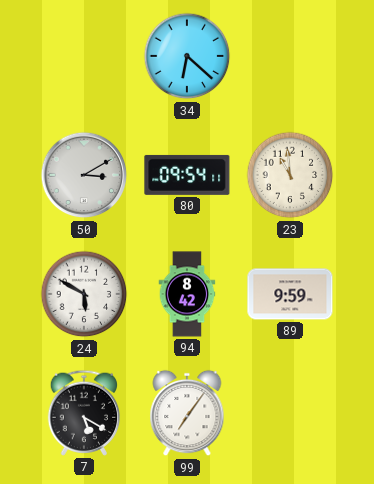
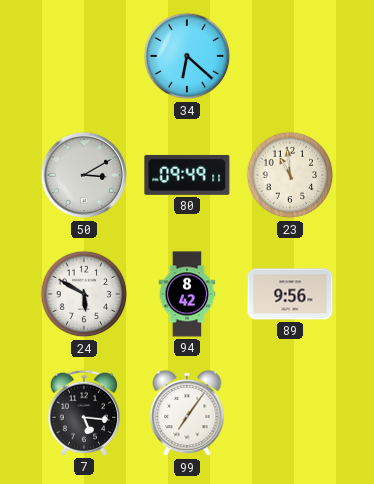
80: 09:54 -> 09:49
89: 9:59 -> 9:56
7: 5:20 -> 5:16
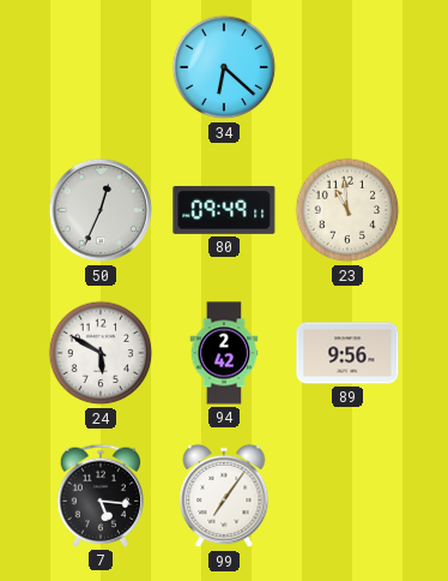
50: 3:10 -> 12:34
94: 8:42 -> 2:42
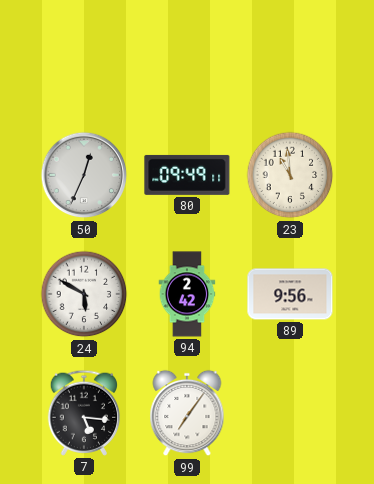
34: 6:22 -> none
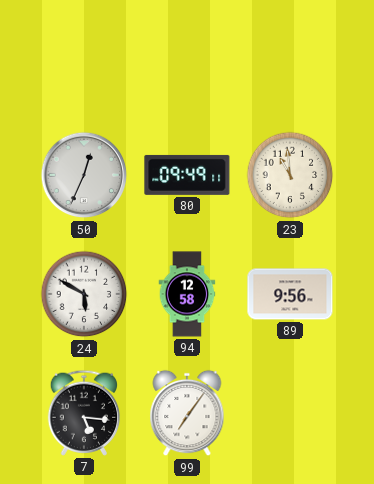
94: 2:42 -> 12:58
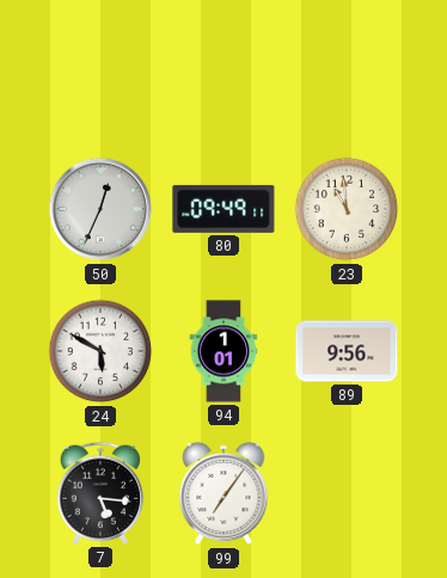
94: 12:58 -> 1:01
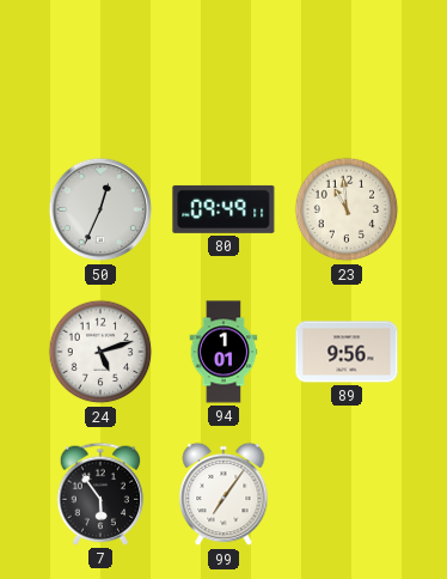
24: 5:50 -> 5:12
7: 5:16 -> 5:54
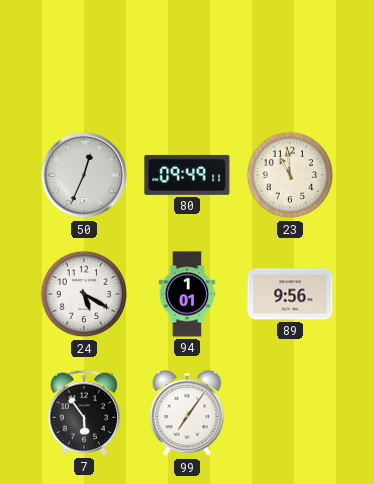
24: 5:12 -> 5:20
